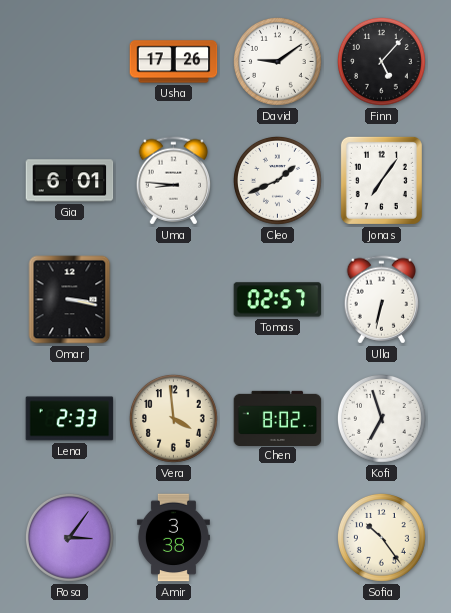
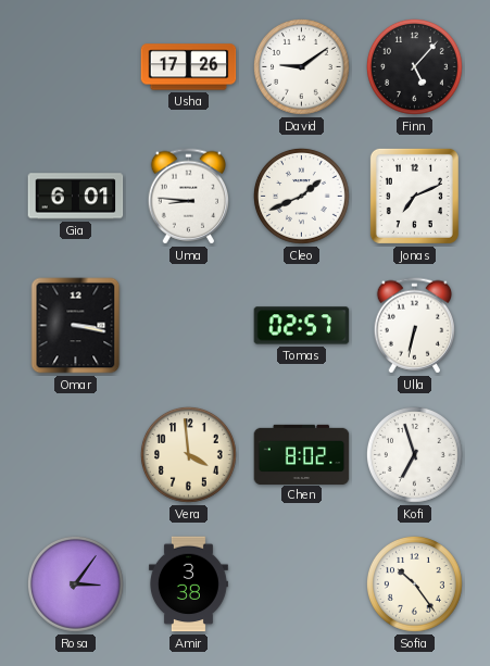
Jonas: 7:06 -> 7:11
Lena: 2:33 -> none
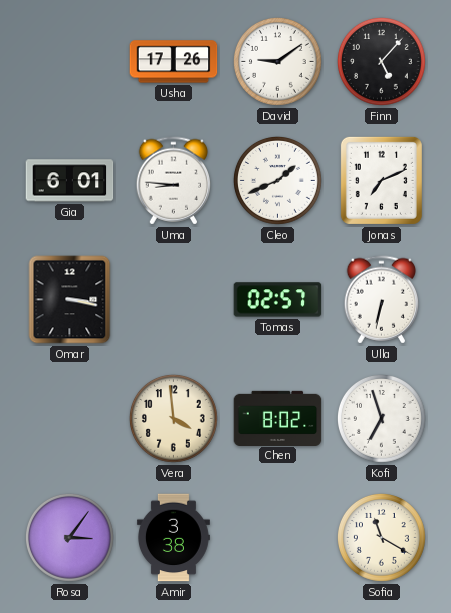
Sofia: 10:24 -> 11:20
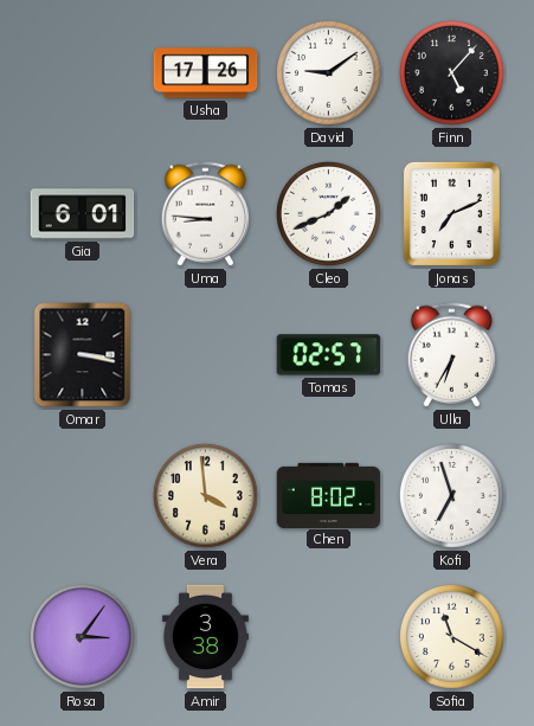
Ulla: 6:32 -> 6:35
